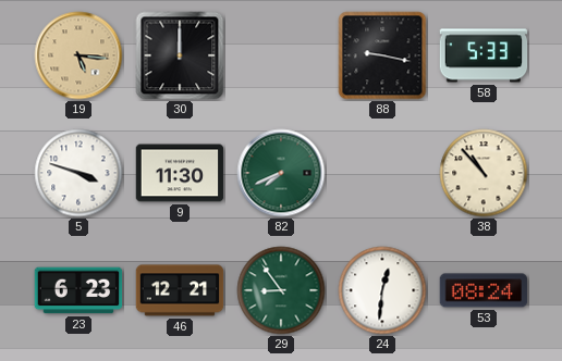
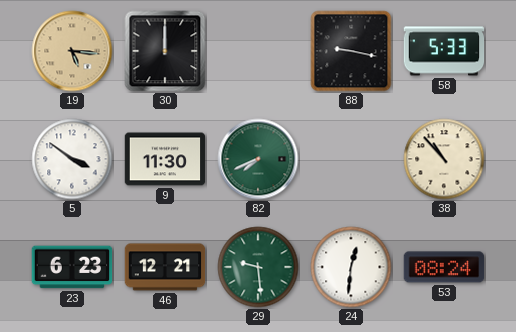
5: 3:48 -> 3:51
29: 8:54 -> 9:29
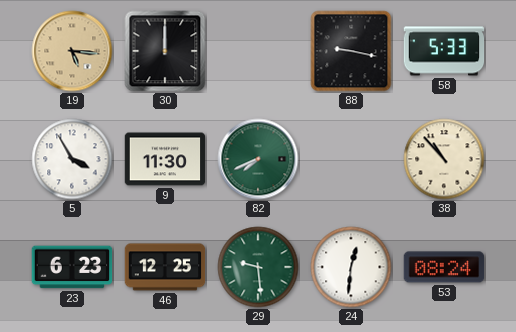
5: 3:51 -> 3:55
46: 12:21 -> 12:25
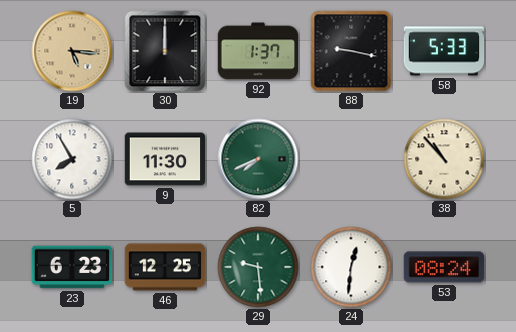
92: none -> 1:37
5: 3:55 -> 7:55
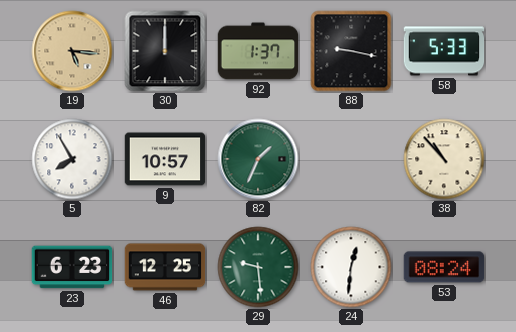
9: 11:30 -> 10:57
82: 7:41 -> 1:34
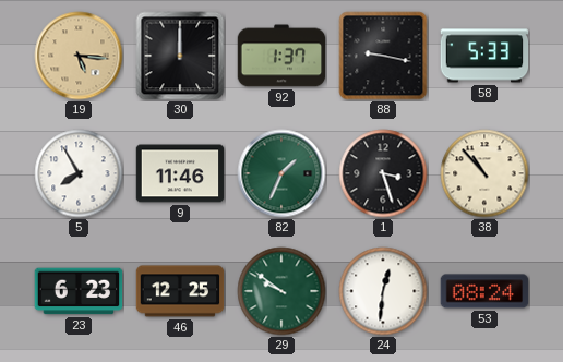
9: 10:57 -> 11:46
1: none -> 3:27
29: 9:29 -> 9:51
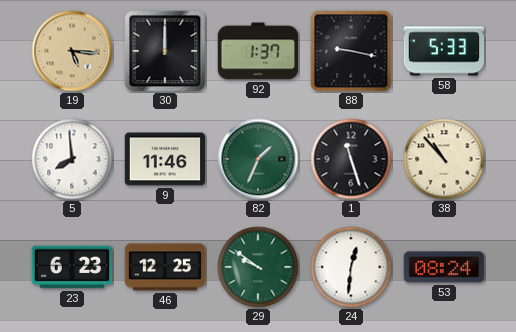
5: 7:55 -> 7:59
1: 3:27 -> 11:27
